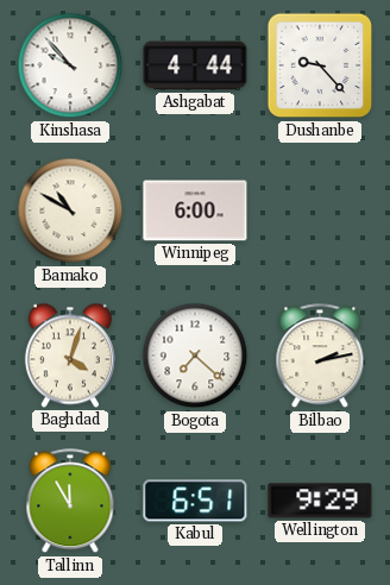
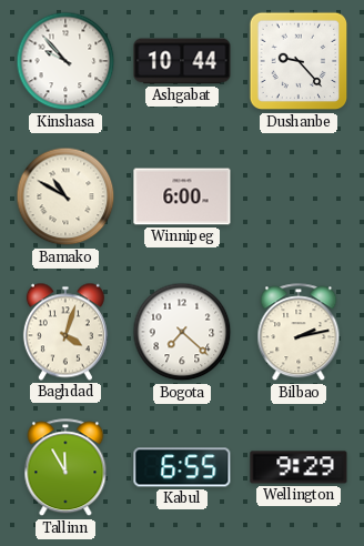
Ashgabat: 4:44 -> 10:44
Kabul: 6:51 -> 6:55
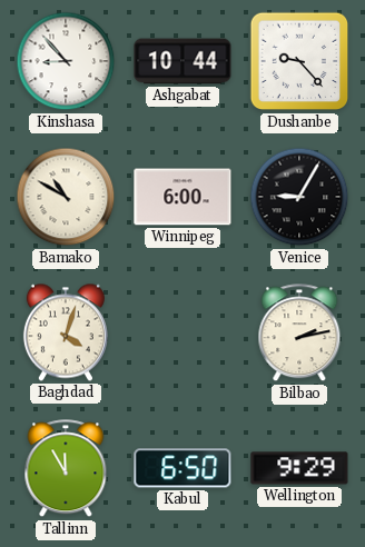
Kinshasa: 9:53 -> 8:53
Venice: none -> 9:05
Bogota: 7:22 -> none
Kabul: 6:55 -> 6:50
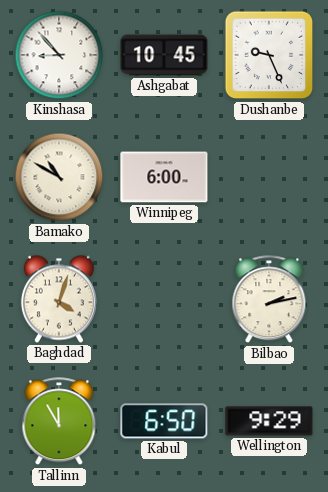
Ashgabat: 10:44 -> 10:45
Dushanbe: 9:23 -> 9:26
Venice: 9:05 -> none
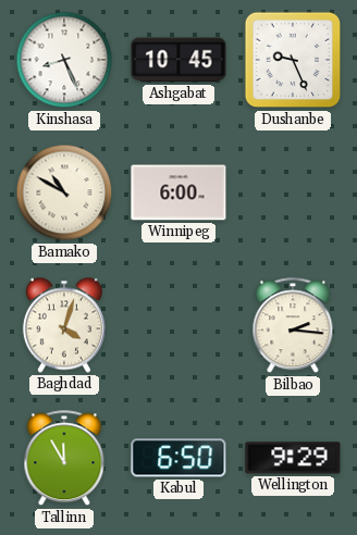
Kinshasa: 8:53 -> 8:26
Bilbao: 2:13 -> 2:16
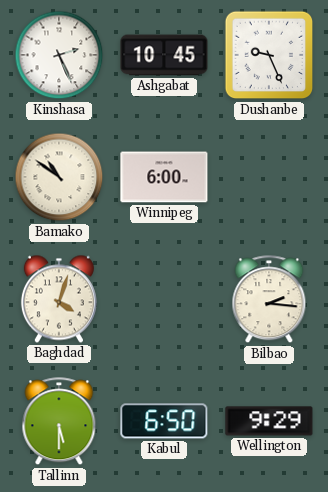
Kinshasa: 8:26 -> 2:26
Bamako: 10:50 -> 10:51
Tallinn: 11:55 -> 5:30
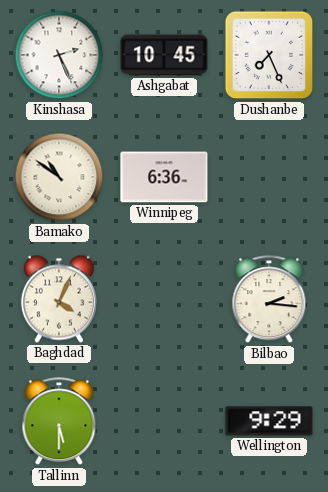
Dushanbe: 9:26 -> 7:26
Winnipeg: 6:00 -> 6:36
Baghdad: 4:03 -> 4:04
Kabul: 6:50 -> none
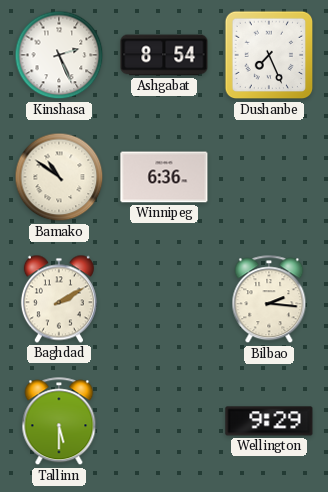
Ashgabat: 10:45 -> 8:54
Baghdad: 4:04 -> 2:10
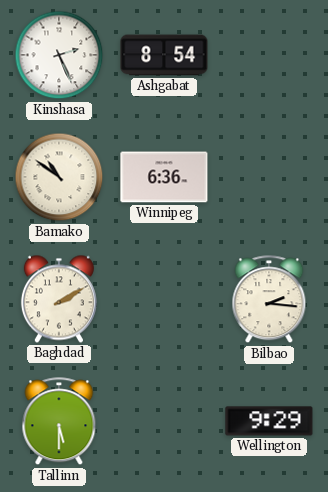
Dushanbe: 7:26 -> none
